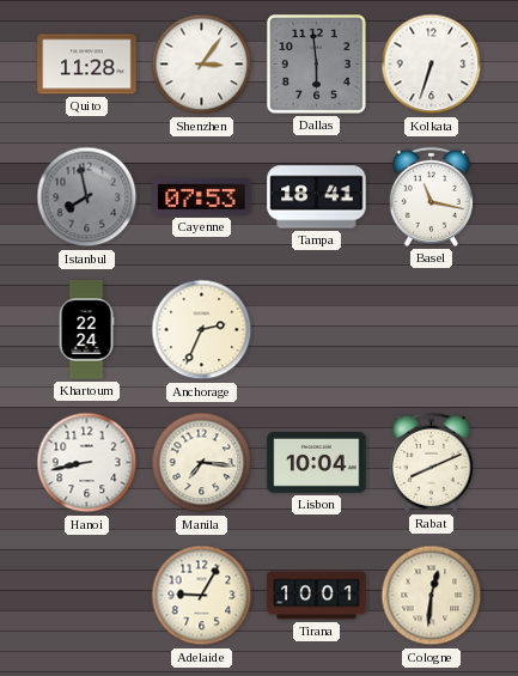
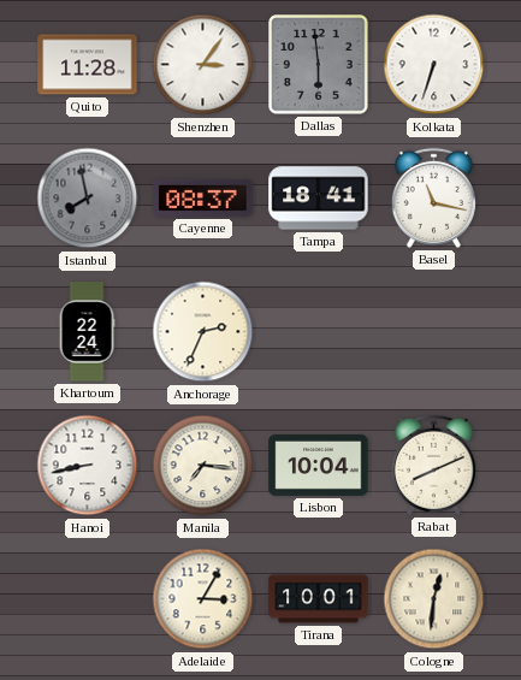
Cayenne: 07:53 -> 08:37
Adelaide: 9:05 -> 3:05
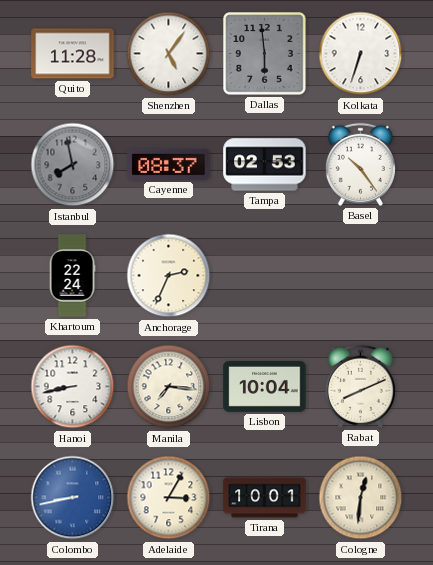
Shenzhen: 3:06 -> 5:06
Tampa: 18:41 -> 02:53
Basel: 11:17 -> 10:24
Colombo: none -> 8:43
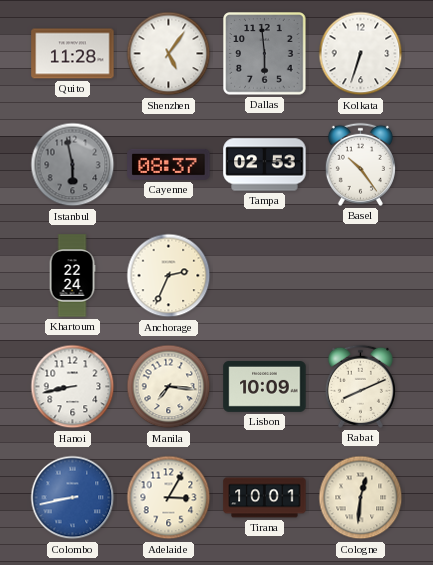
Istanbul: 7:58 -> 5:58
Lisbon: 10:04 -> 10:09
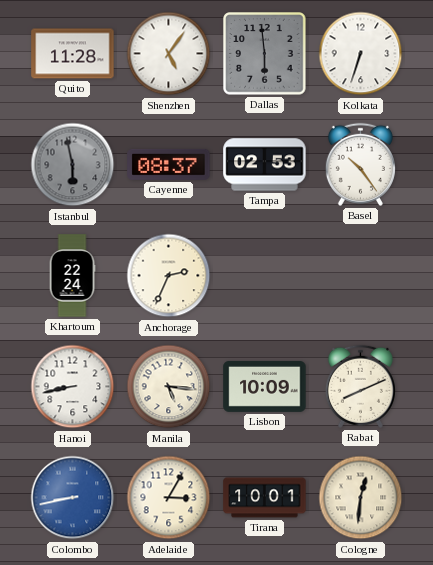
Manila: 7:16 -> 5:16
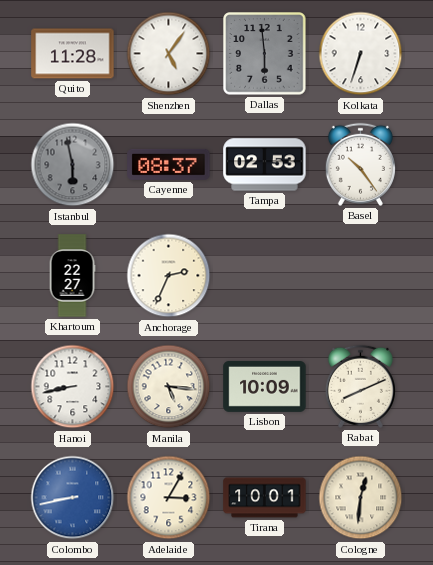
Khartoum: 22:24 -> 22:27
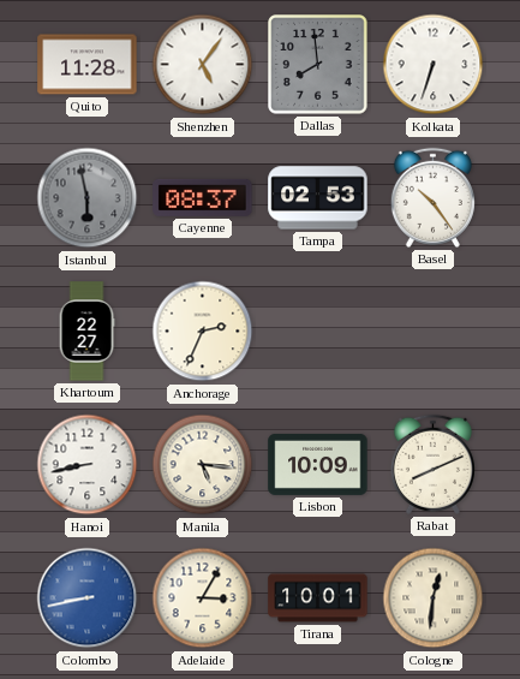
Dallas: 5:59 -> 7:59
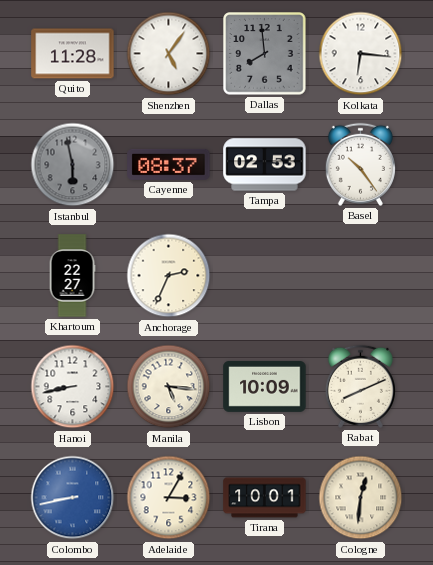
Kolkata: 6:33 -> 6:16
